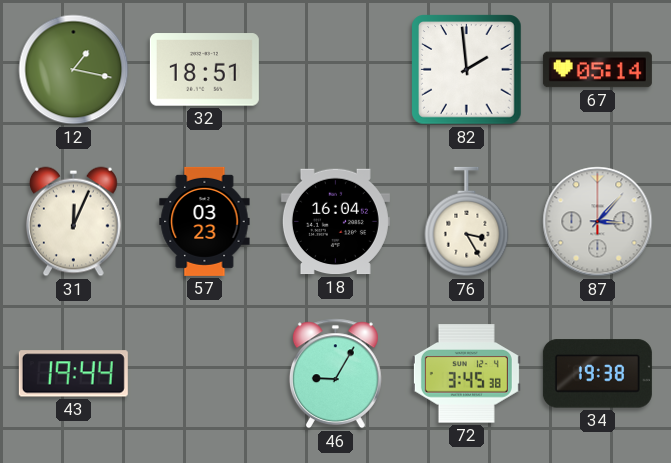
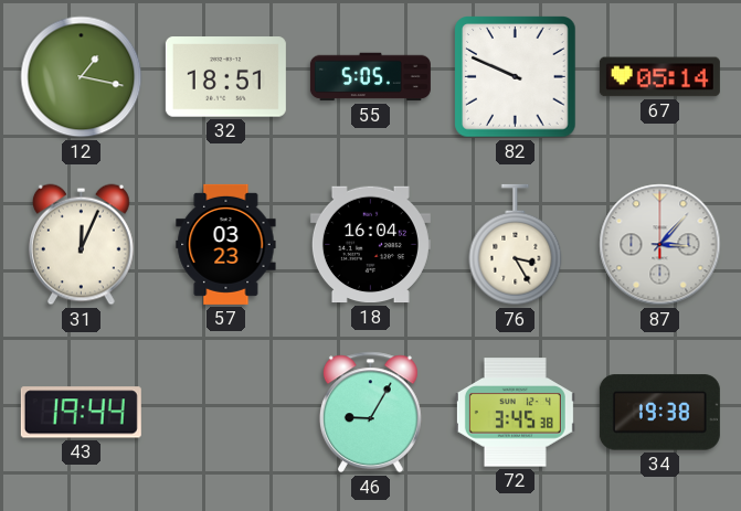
55: none -> 5:05
82: 1:59 -> 9:49
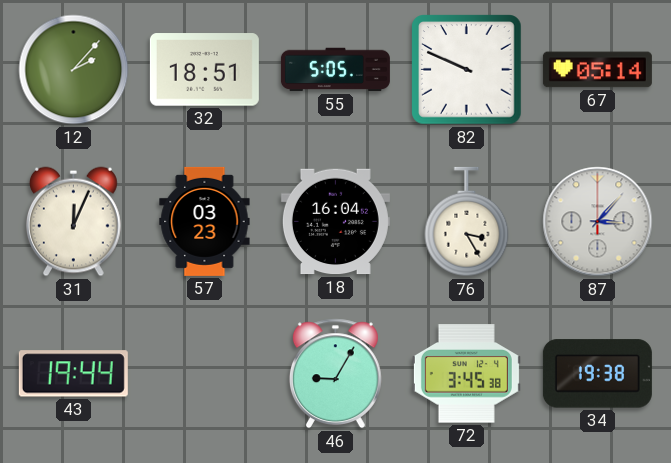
12: 1:17 -> 2:07
